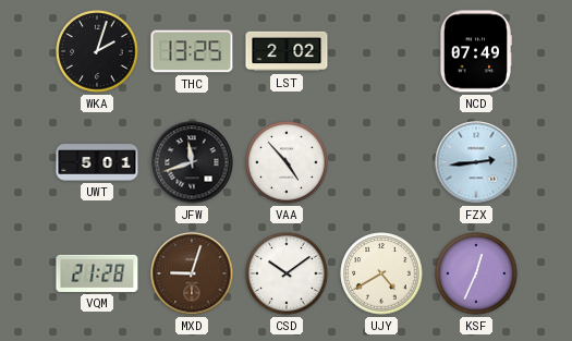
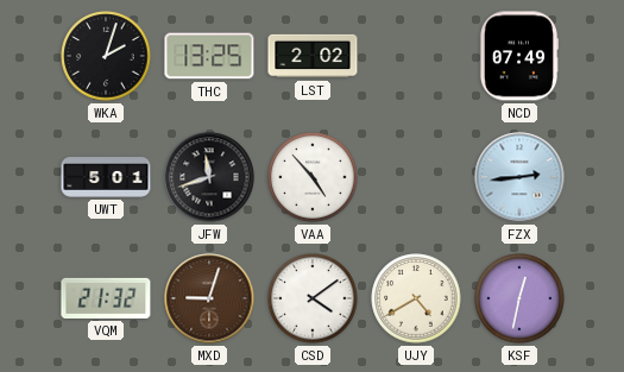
VQM: 21:28 -> 21:32
CSD: 10:09 -> 4:09
KSF: 12:34 -> 12:32
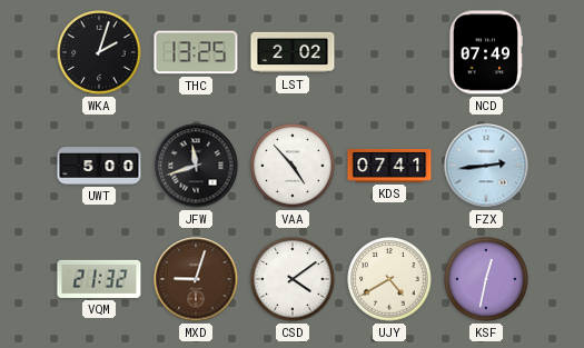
UWT: 5:01 -> 5:00
KDS: none -> 07:41
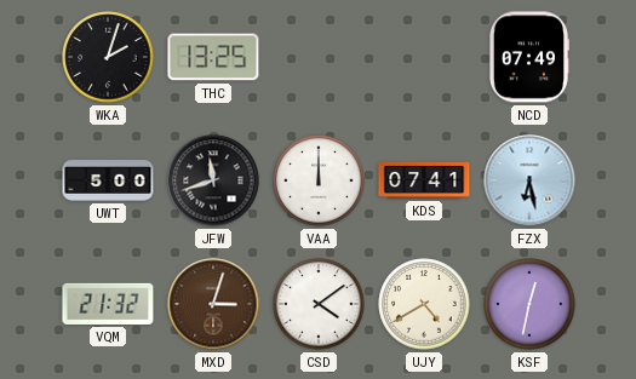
LST: 2:02 -> none
VAA: 4:53 -> 12:00
FZX: 2:44 -> 6:28
MXD: 9:03 -> 3:03
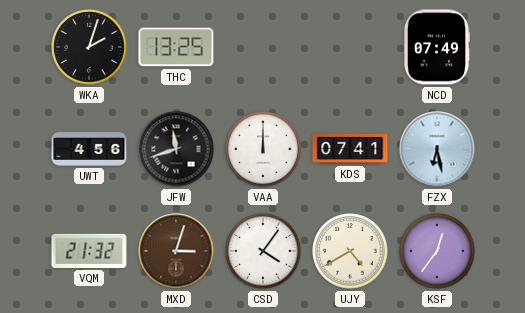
UWT: 5:00 -> 4:56
CSD: 4:09 -> 4:06
KSF: 12:32 -> 12:36
